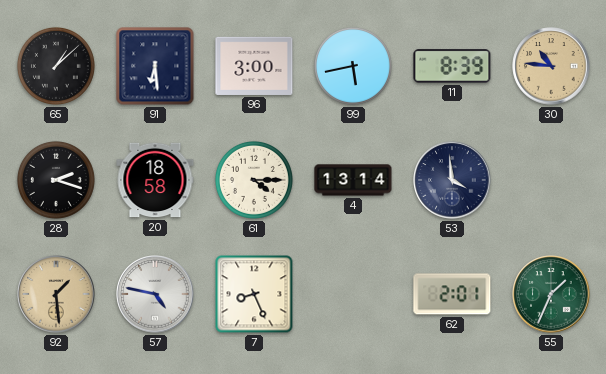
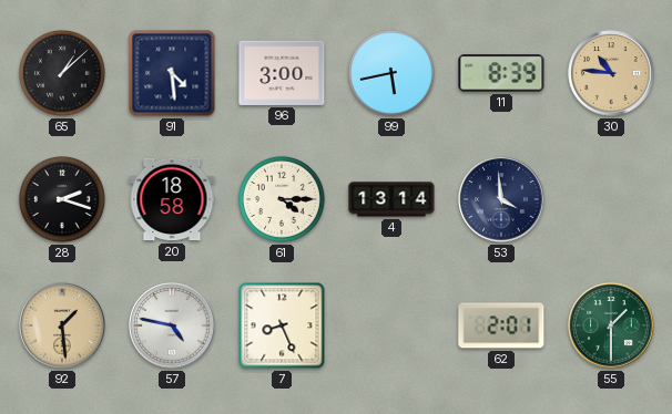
91: 6:29 -> 4:29
55: 1:34 -> 1:30
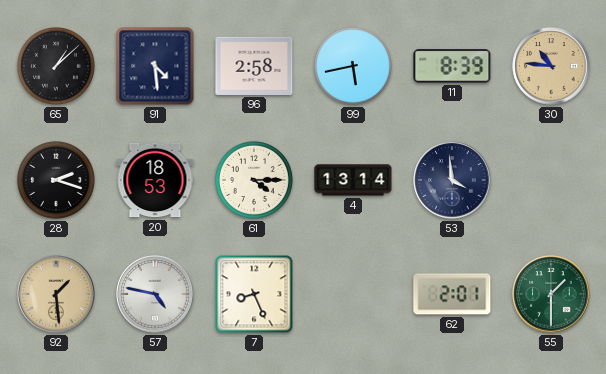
96: 3:00 -> 2:58
20: 18:58 -> 18:53
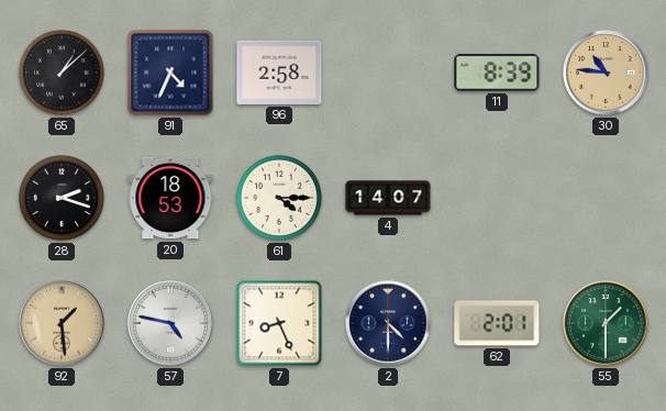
91: 4:29 -> 4:34
99: 5:43 -> none
4: 13:14 -> 14:07
53: 3:59 -> none
2: none -> 4:30
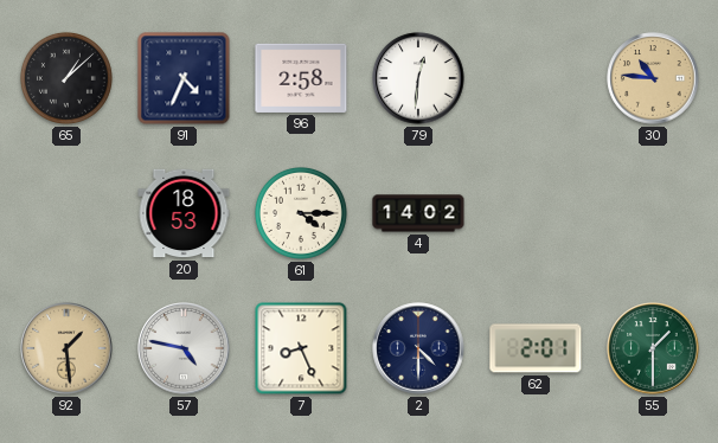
79: none -> 12:31
11: 8:39 -> none
28: 2:18 -> none
4: 14:07 -> 14:02
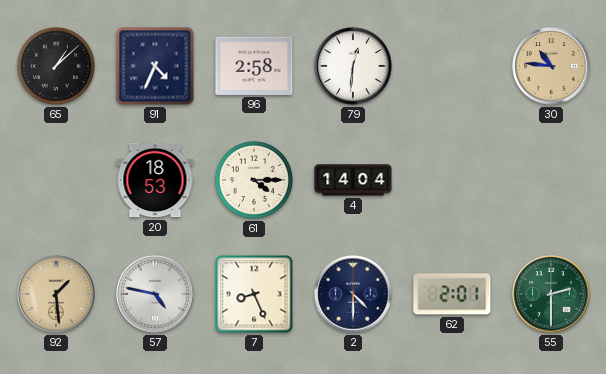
4: 14:02 -> 14:04
55: 1:30 -> 2:30
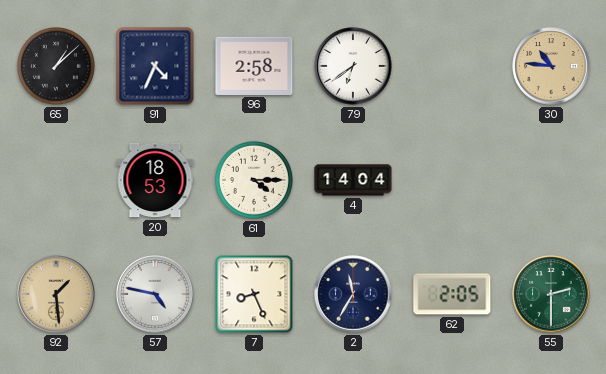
79: 12:31 -> 6:39
2: 4:30 -> 11:35
62: 2:01 -> 2:05
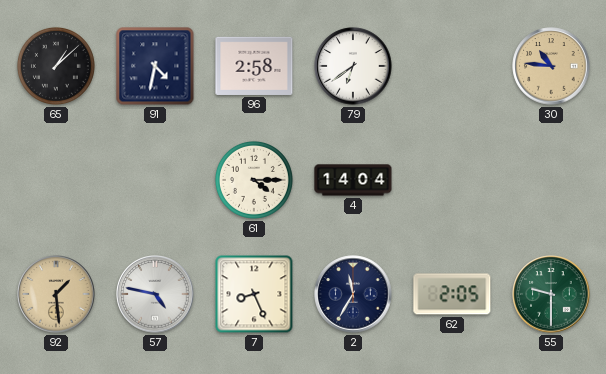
91: 4:34 -> 4:32
20: 18:53 -> none
55: 2:30 -> 9:30
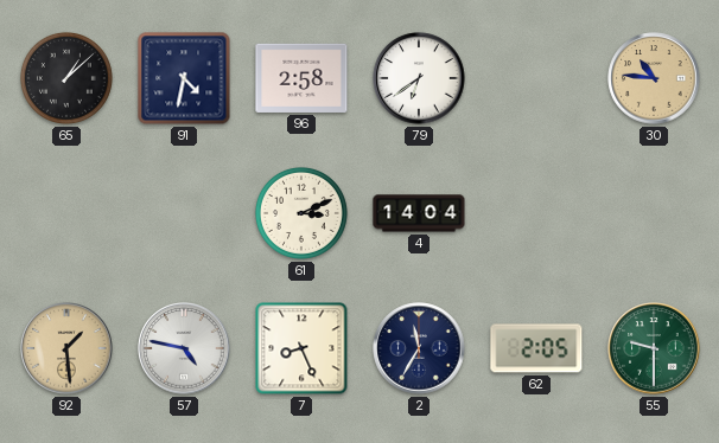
61: 4:15 -> 3:11
